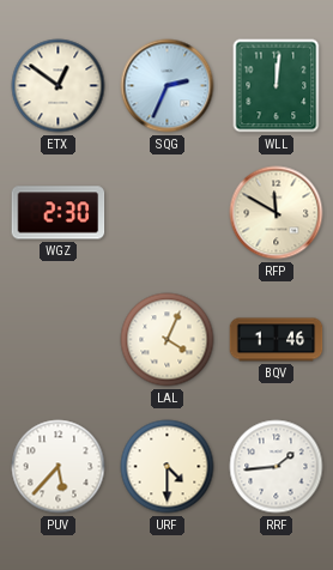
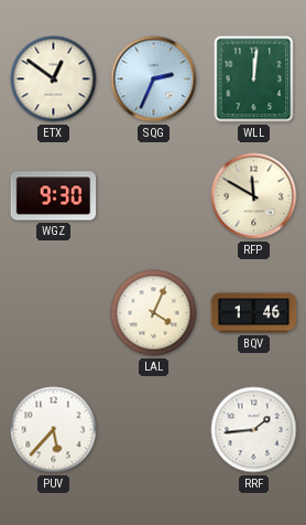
WGZ: 2:30 -> 9:30
URF: 4:30 -> none
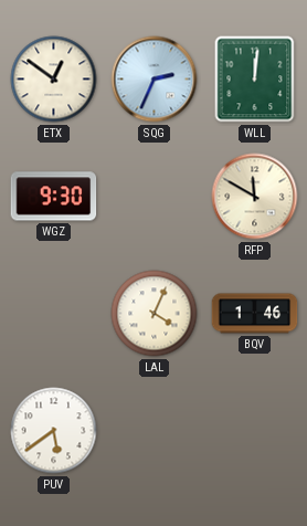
PUV: 5:37 -> 5:39
RRF: 1:44 -> none
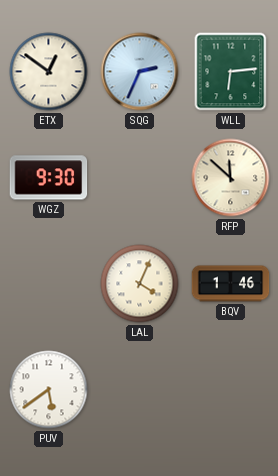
WLL: 12:01 -> 6:14
RFP: 11:50 -> 11:52
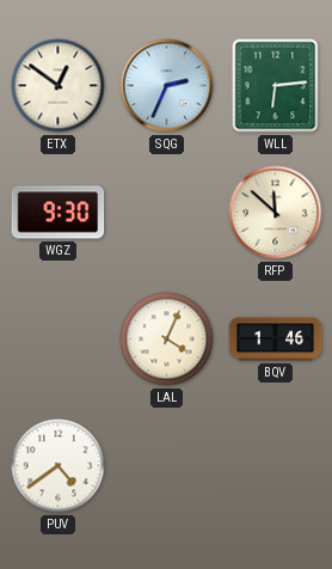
PUV: 5:39 -> 4:39
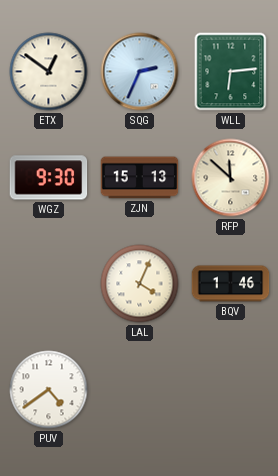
ZJN: none -> 15:13
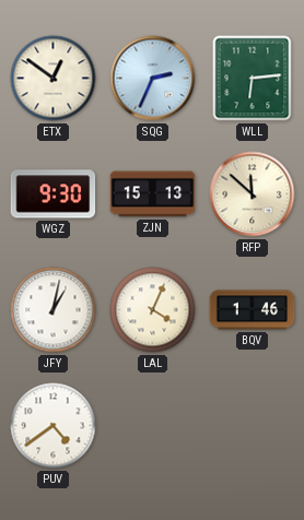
JFY: none -> 1:02
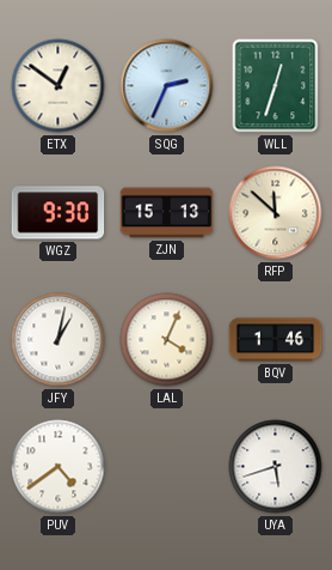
WLL: 6:14 -> 12:33
UYA: none -> 5:42
